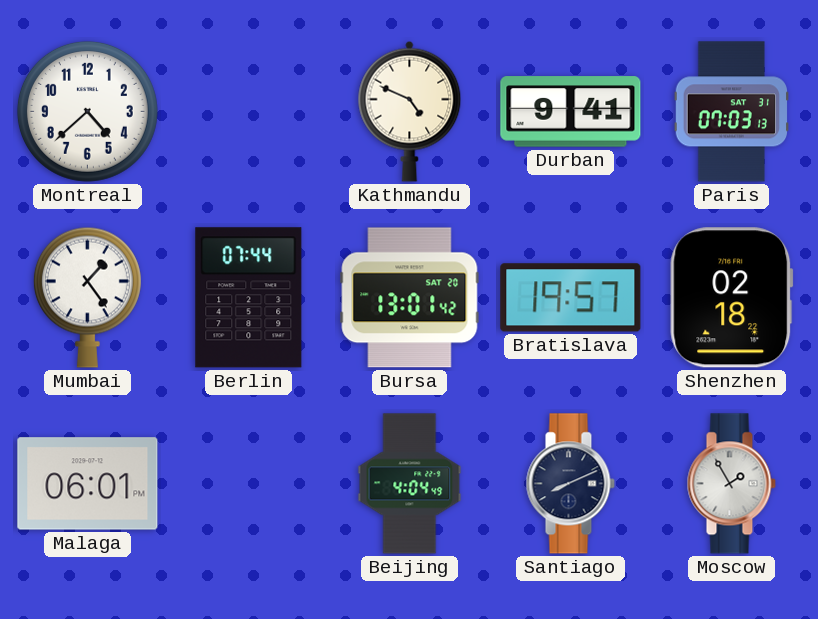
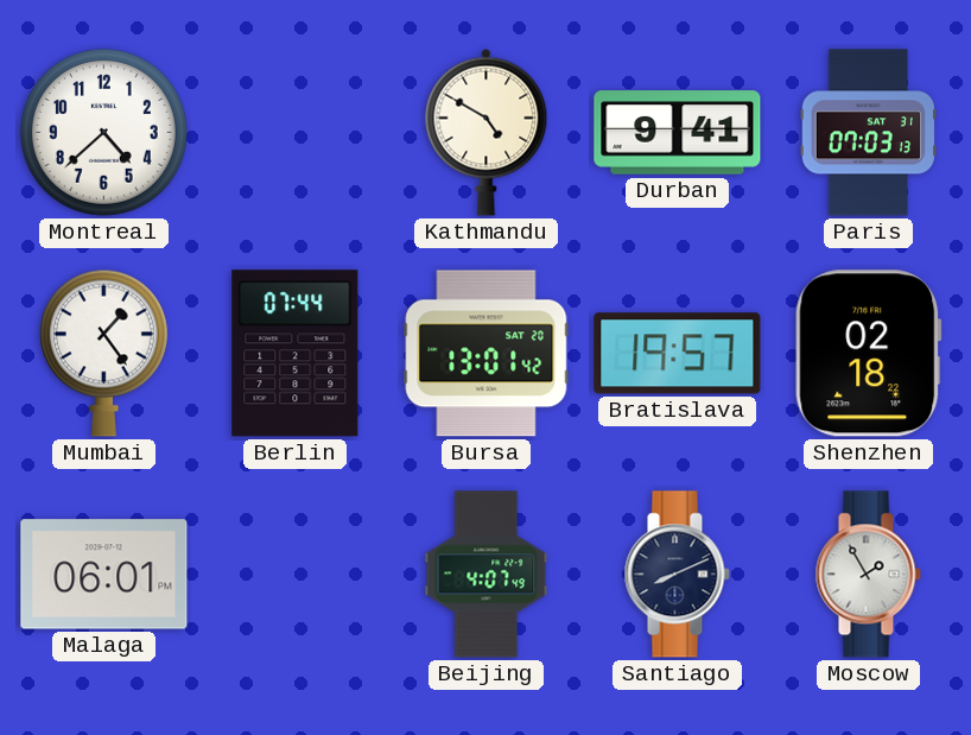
Kathmandu: 4:49 -> 4:50
Beijing: 4:04 -> 4:07
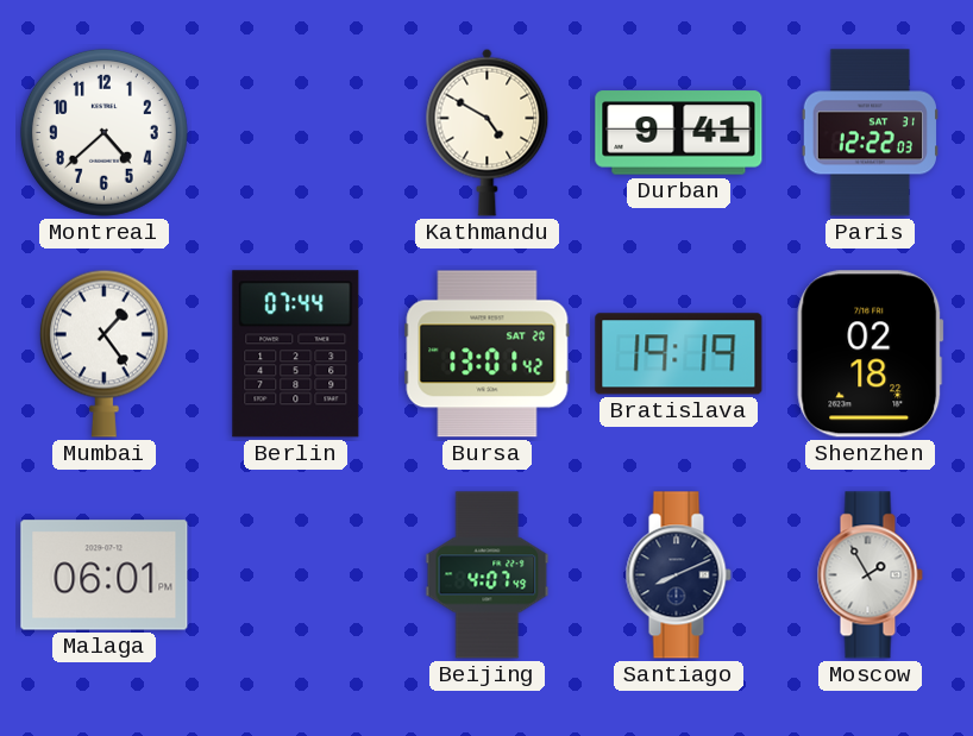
Paris: 07:03 -> 12:22
Bratislava: 19:57 -> 19:19
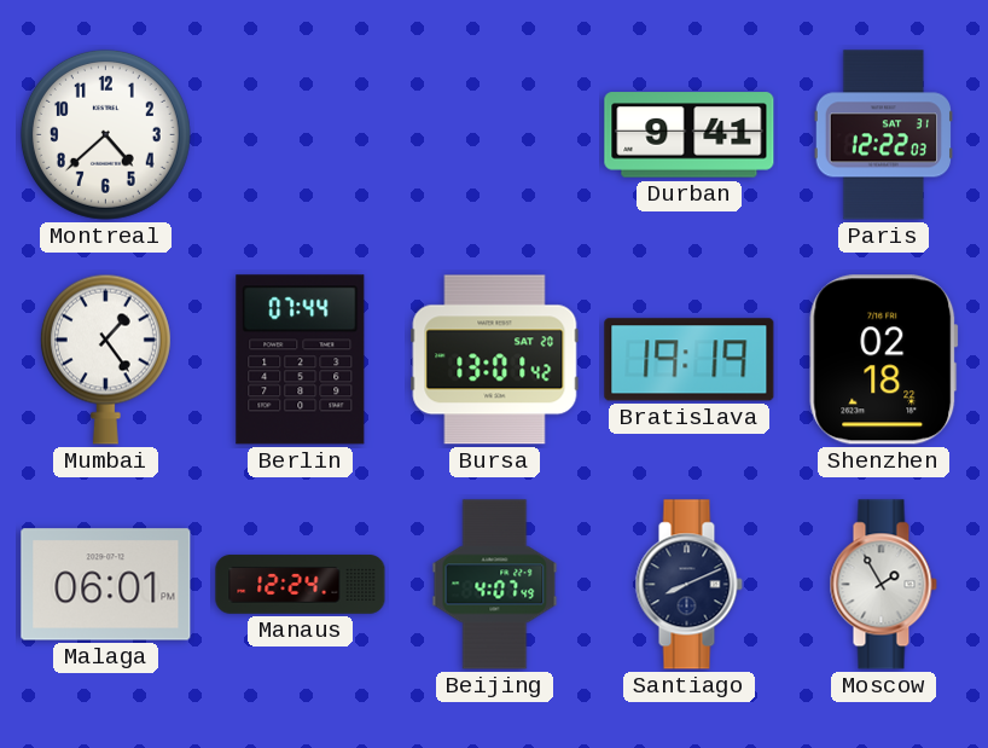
Kathmandu: 4:50 -> none
Manaus: none -> 12:24
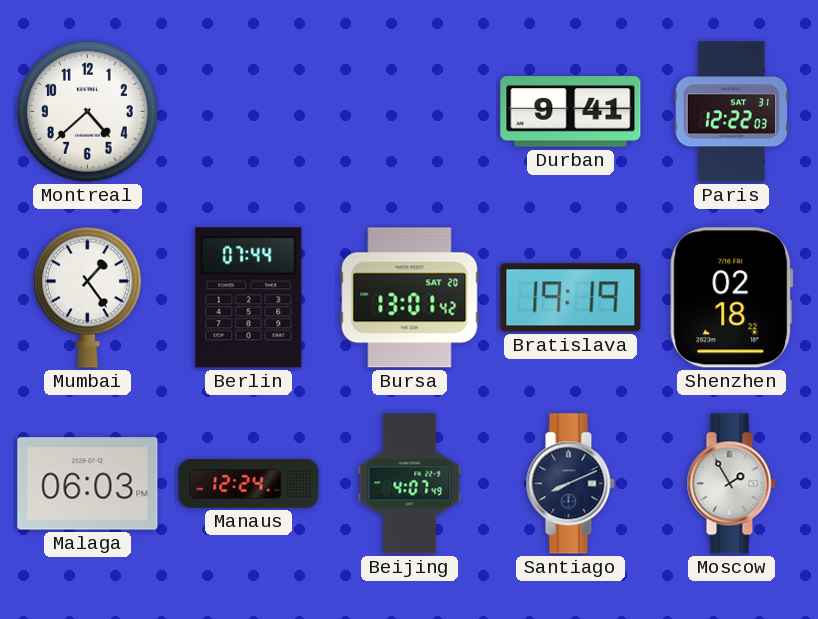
Malaga: 06:01 -> 06:03
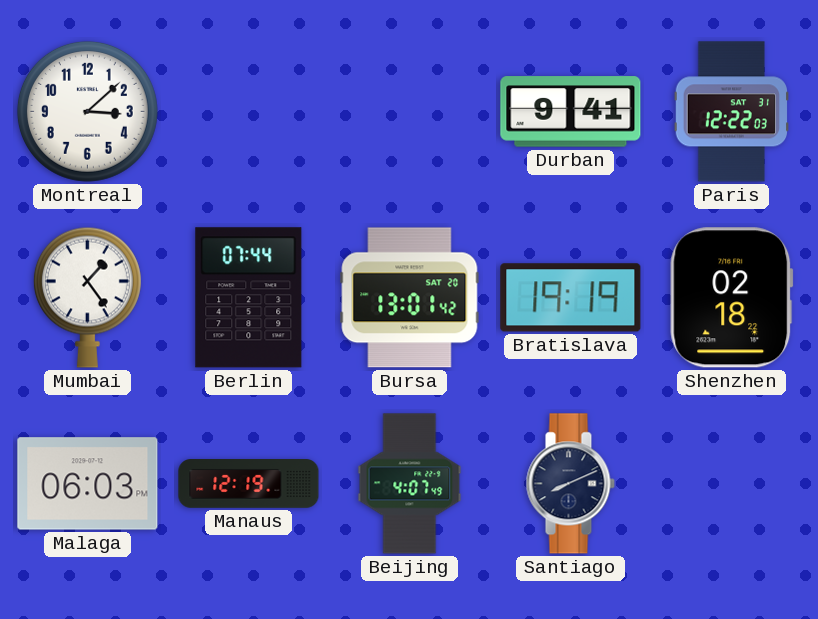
Montreal: 4:38 -> 3:08
Manaus: 12:24 -> 12:19
Moscow: 1:55 -> none
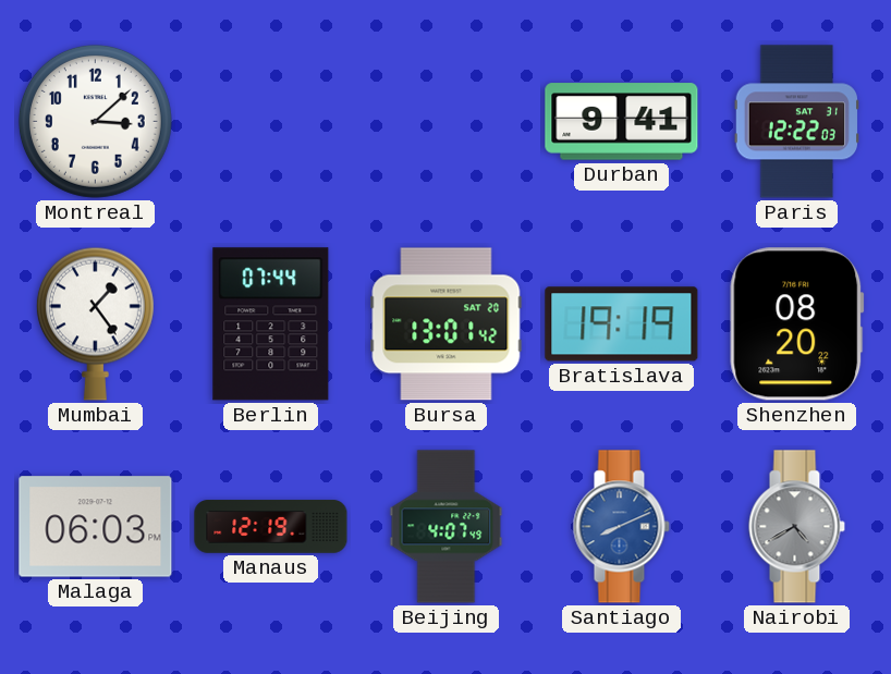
Shenzhen: 02:18 -> 08:20
Santiago dial: navy -> blue
Nairobi: none -> 4:40
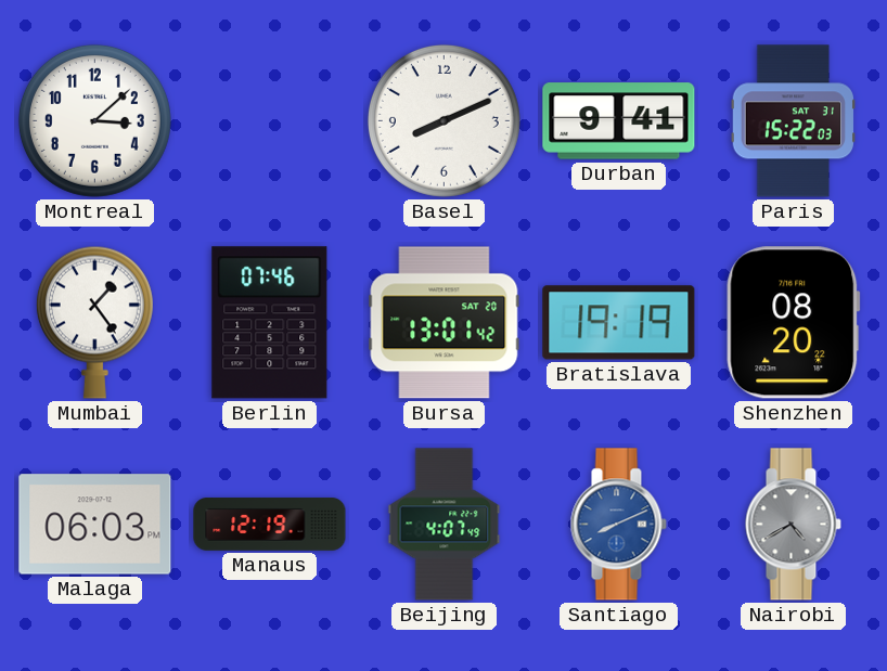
Basel: none -> 8:11
Paris: 12:22 -> 15:22
Berlin: 07:44 -> 07:46
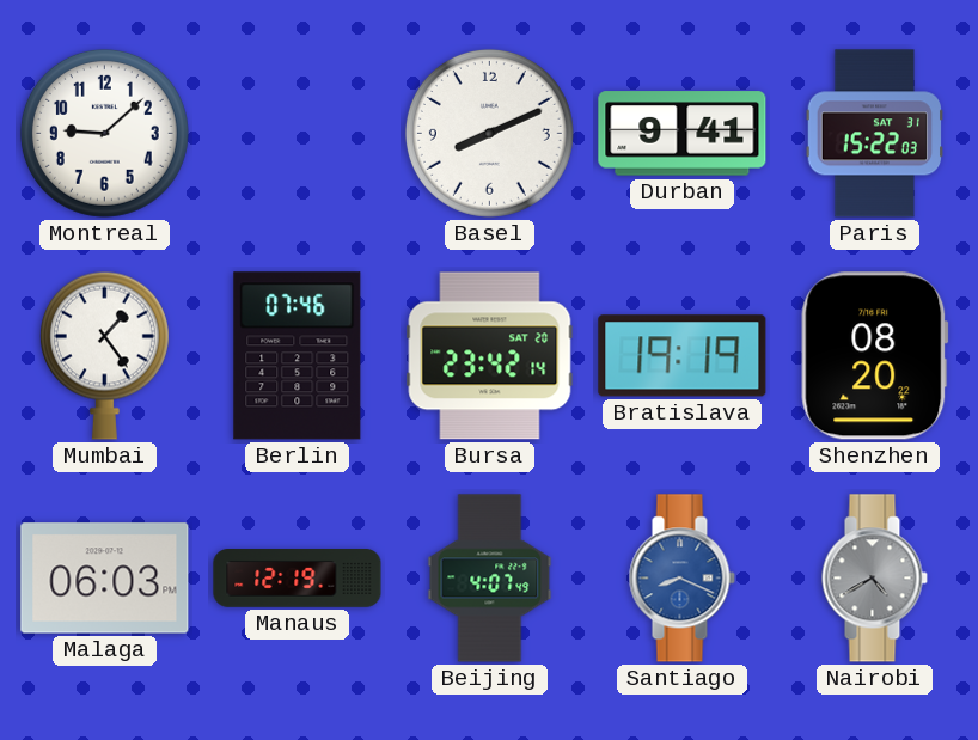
Montreal: 3:08 -> 9:08
Bursa: 13:01 -> 23:42
Santiago: 8:11 -> 8:19
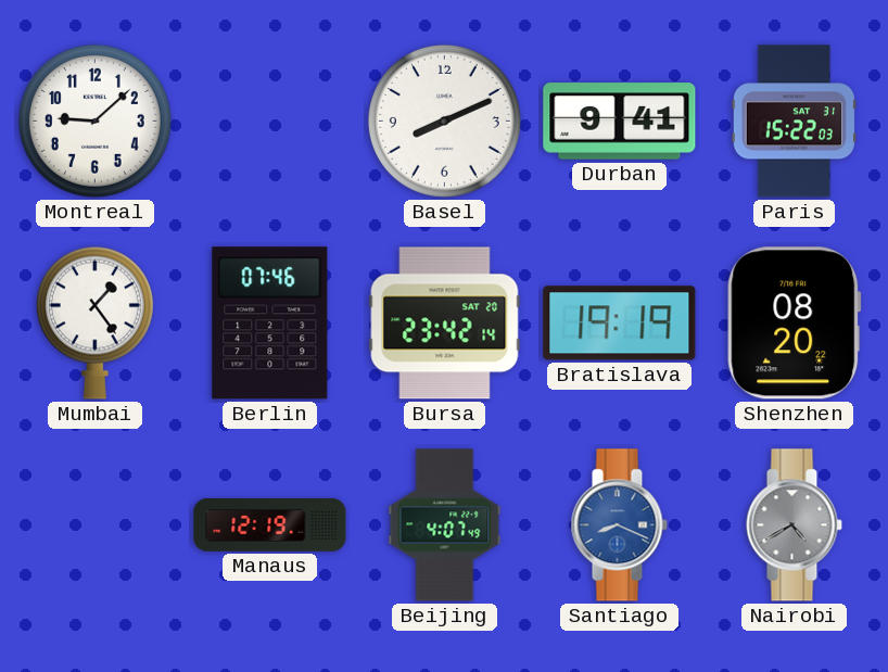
Malaga: 06:03 -> none
